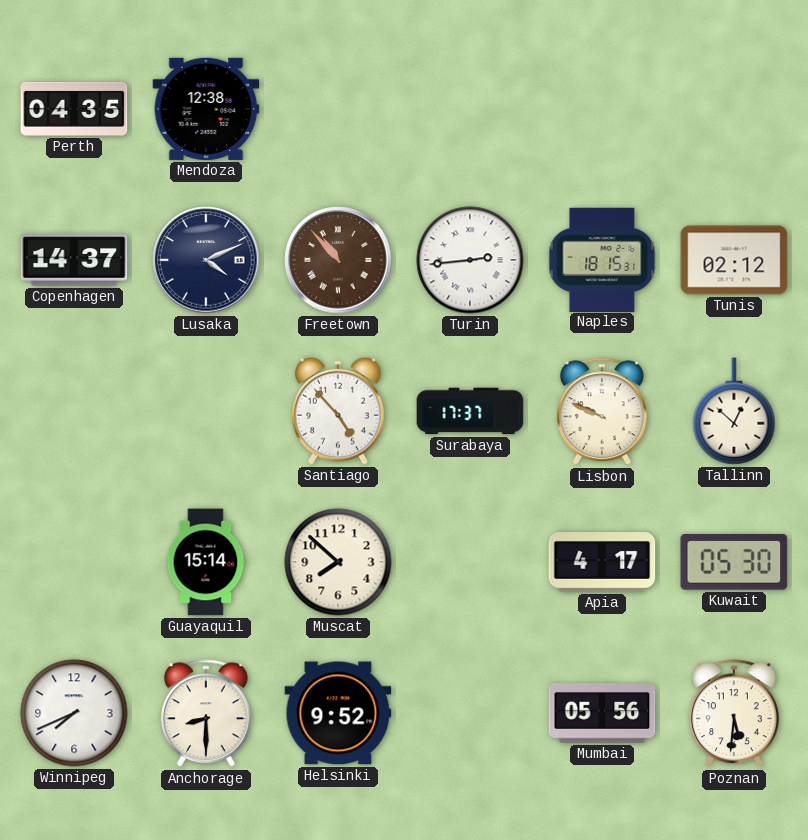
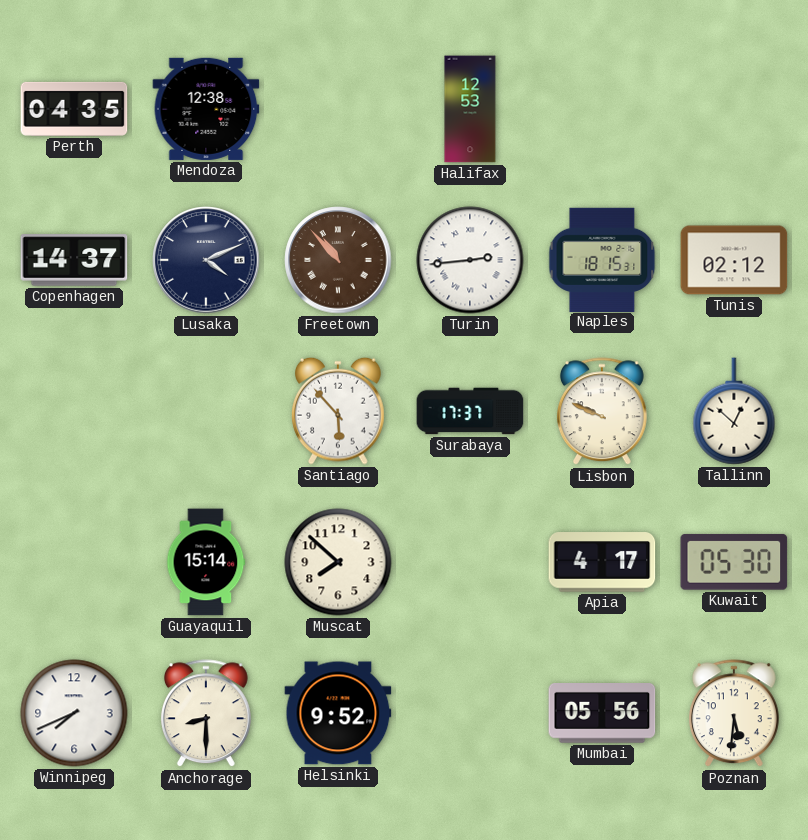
Halifax: none -> 12:53
Santiago: 4:53 -> 5:53
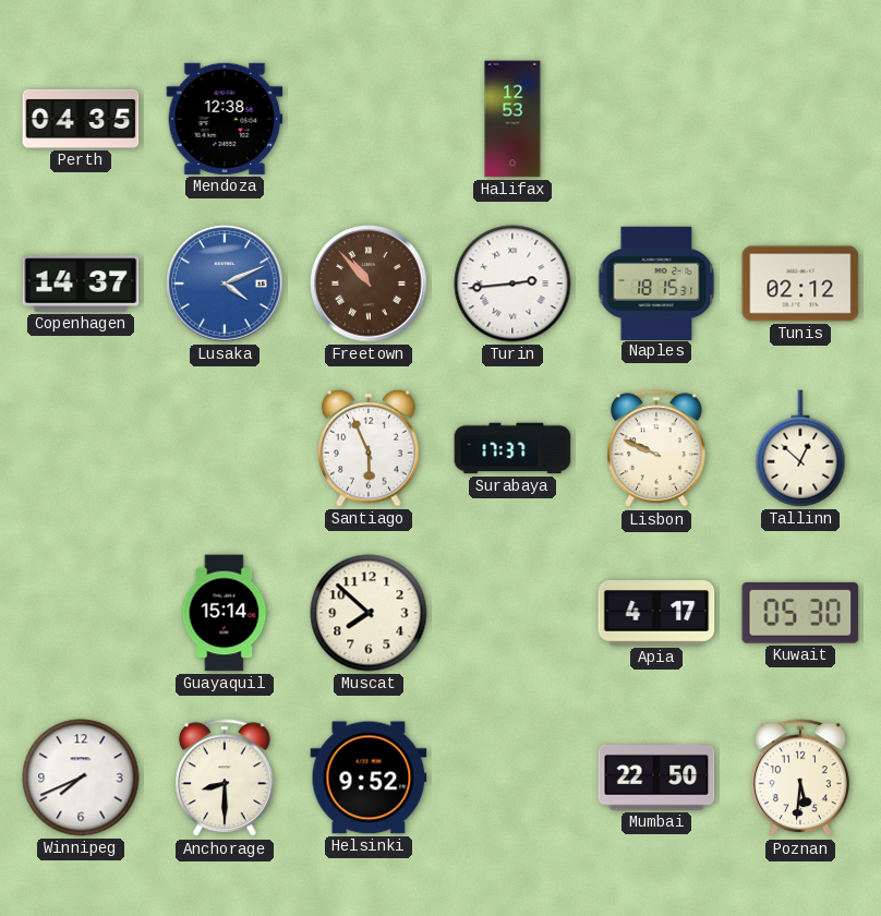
Lusaka dial: navy -> blue
Santiago: 5:53 -> 5:56
Mumbai: 05:56 -> 22:50
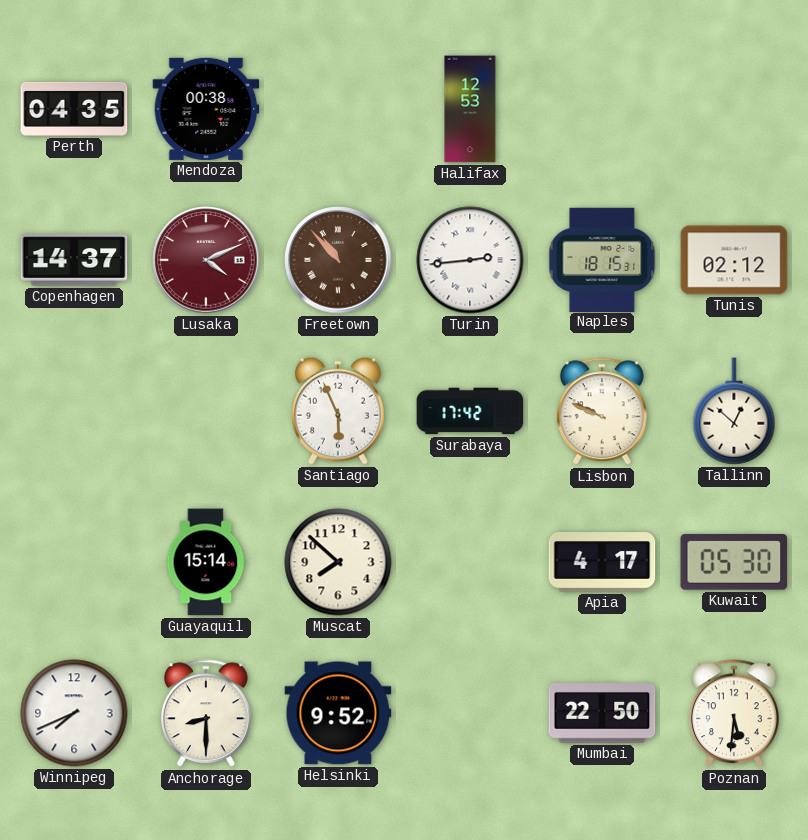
Mendoza: 12:38 -> 00:38
Lusaka dial: blue -> burgundy
Surabaya: 17:37 -> 17:42
